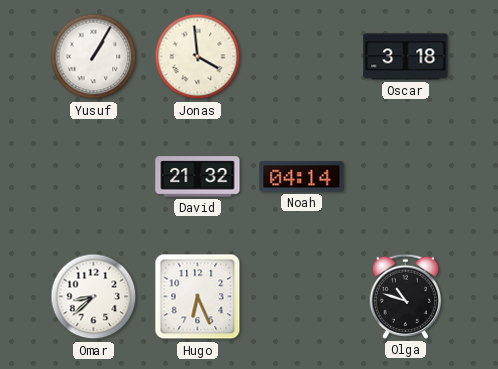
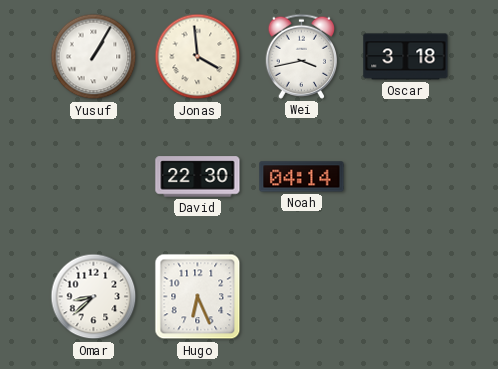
Wei: none -> 3:43
David: 21:32 -> 22:30
Olga: 10:48 -> none
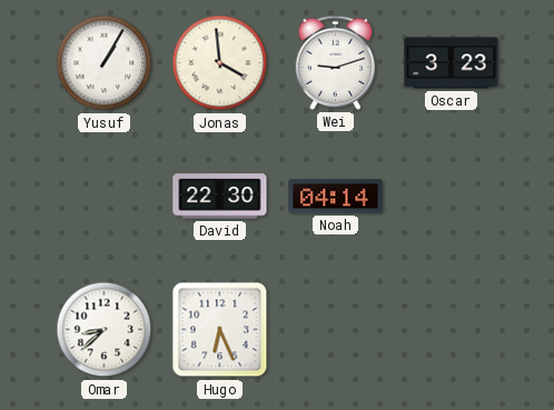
Wei: 3:43 -> 9:12
Oscar: 3:18 -> 3:23
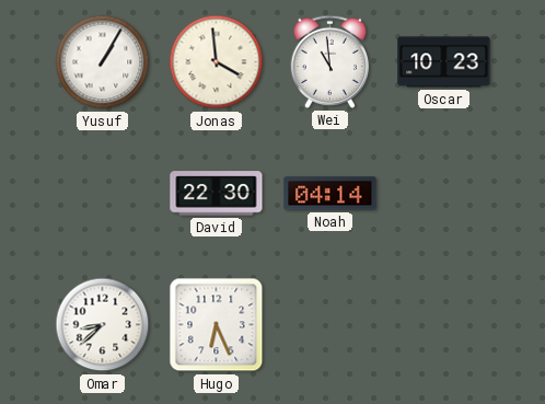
Wei: 9:12 -> 10:59
Oscar: 3:23 -> 10:23
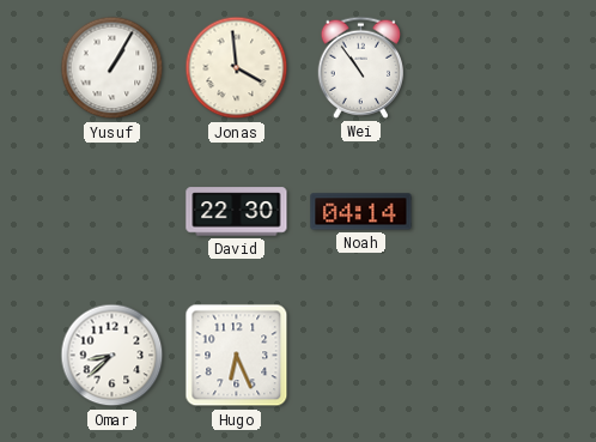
Wei: 10:59 -> 10:54
Oscar: 10:23 -> none
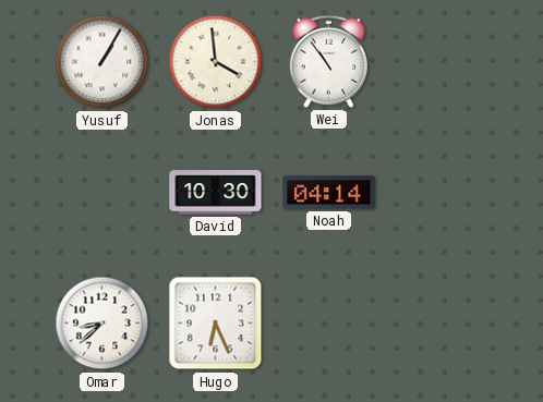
David: 22:30 -> 10:30
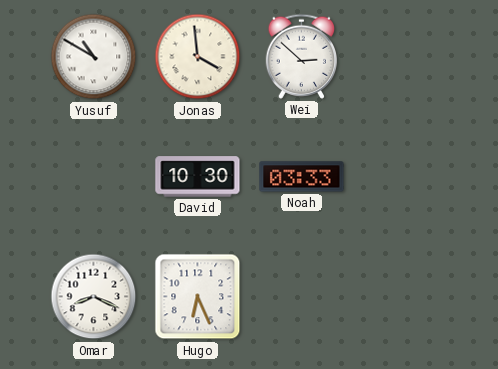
Yusuf: 1:05 -> 10:50
Wei: 10:54 -> 2:52
Noah: 04:14 -> 03:33
Omar: 8:38 -> 8:19
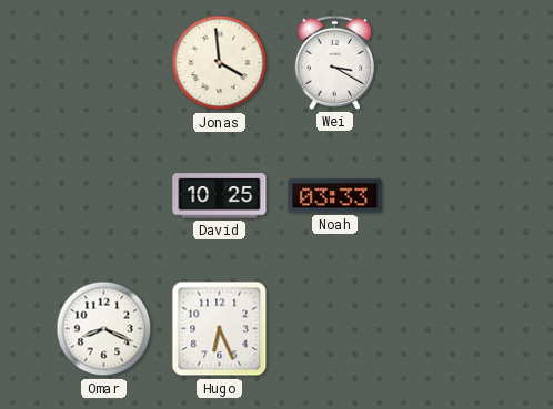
Yusuf: 10:50 -> none
Wei: 2:52 -> 3:20
David: 10:30 -> 10:25
